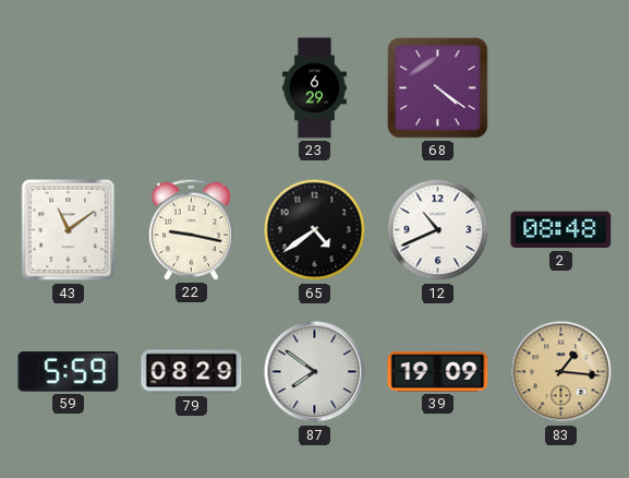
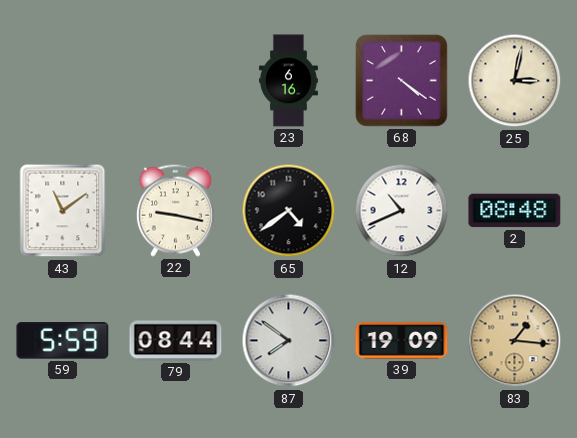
23: 6:29 -> 6:16
25: none -> 3:02
79: 08:29 -> 08:44
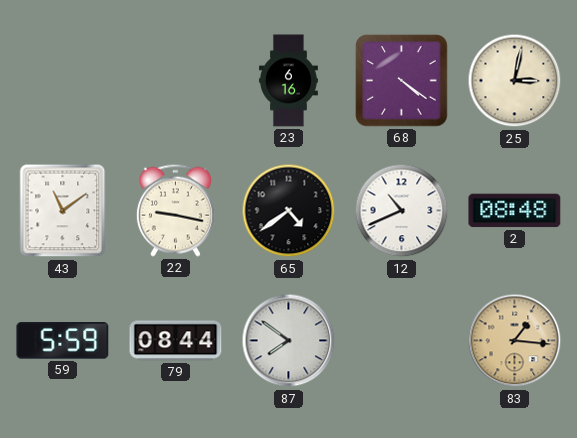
39: 19:09 -> none
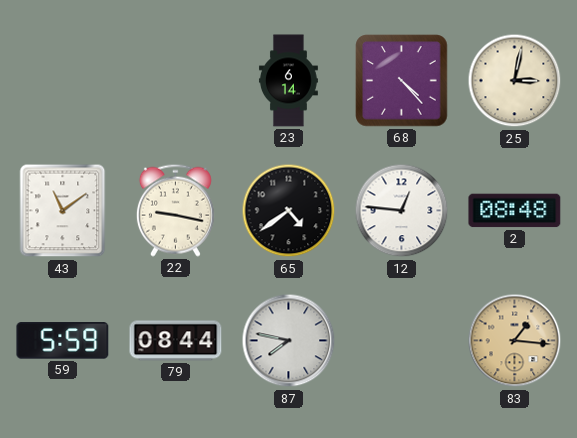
23: 6:16 -> 6:14
68: 4:21 -> 4:23
12: 10:41 -> 12:46
87: 7:51 -> 7:47
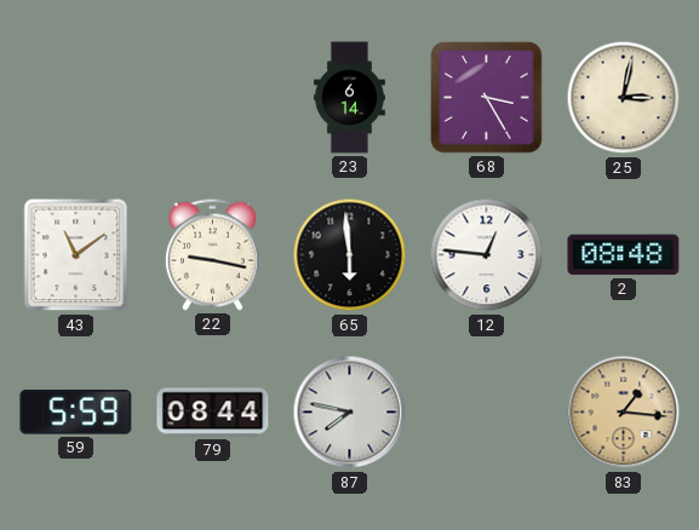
68: 4:23 -> 3:25
65: 4:39 -> 5:59
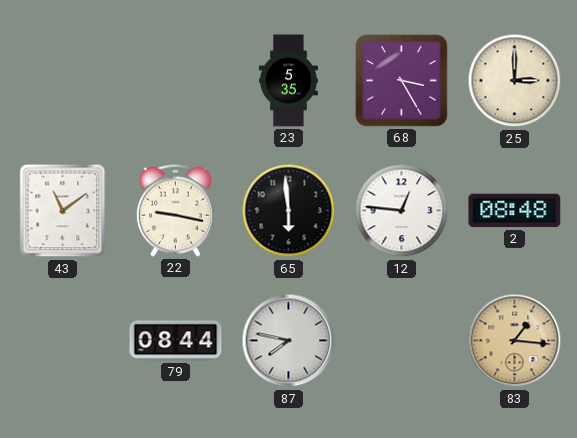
23: 6:14 -> 5:35
25: 3:02 -> 3:00
59: 5:59 -> none
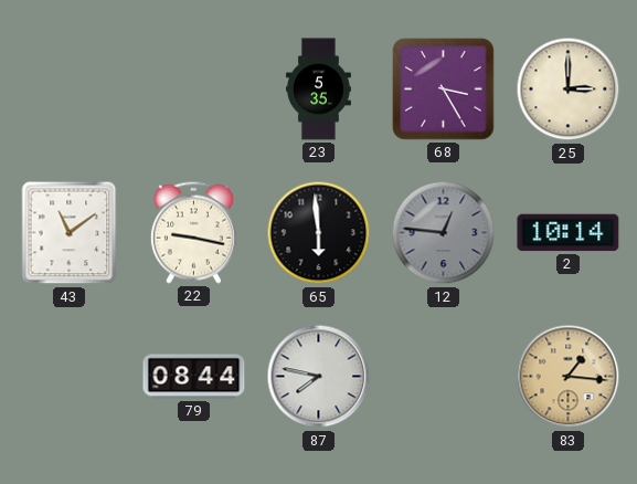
12 dial: white -> grey
2: 08:48 -> 10:14
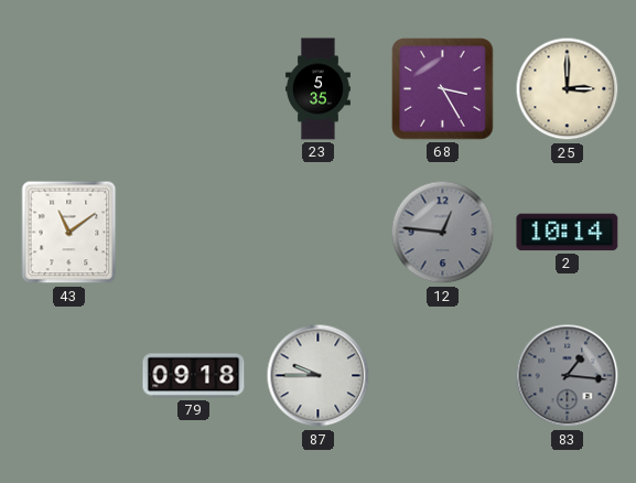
22: 9:17 -> none
65: 5:59 -> none
79: 08:44 -> 09:18
87: 7:47 -> 9:45
83 dial: champagne -> grey
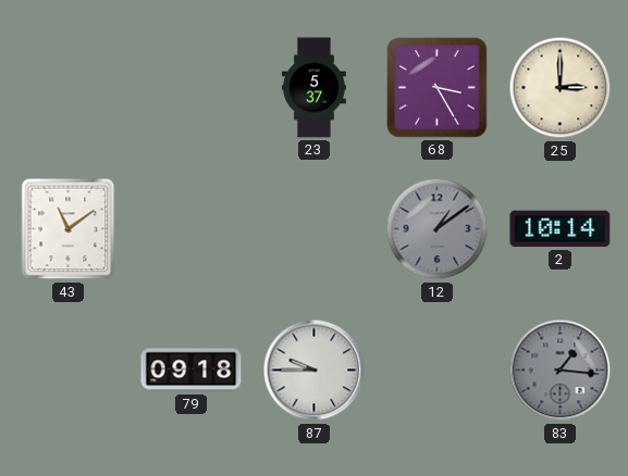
23: 5:35 -> 5:37
12: 12:46 -> 1:09
